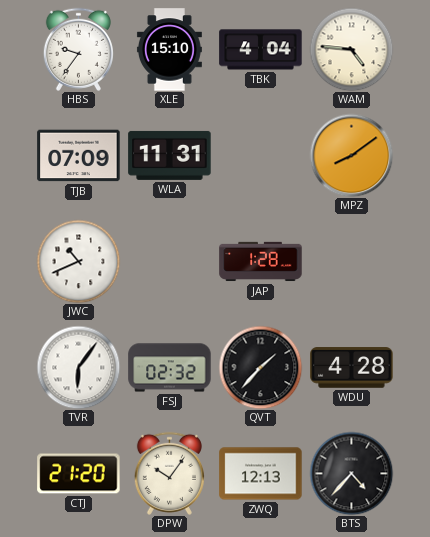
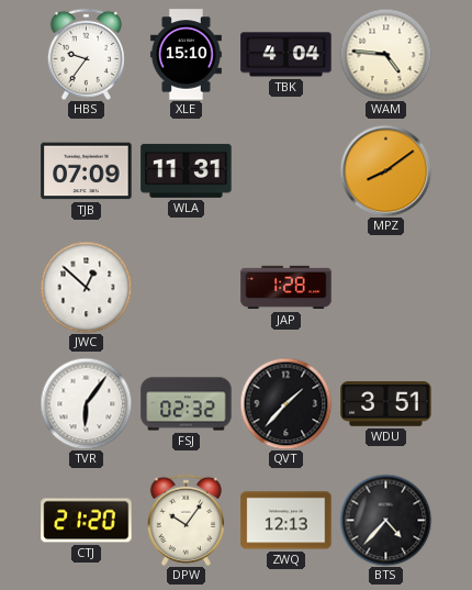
JWC: 10:41 -> 12:52
WDU: 4:28 -> 3:51
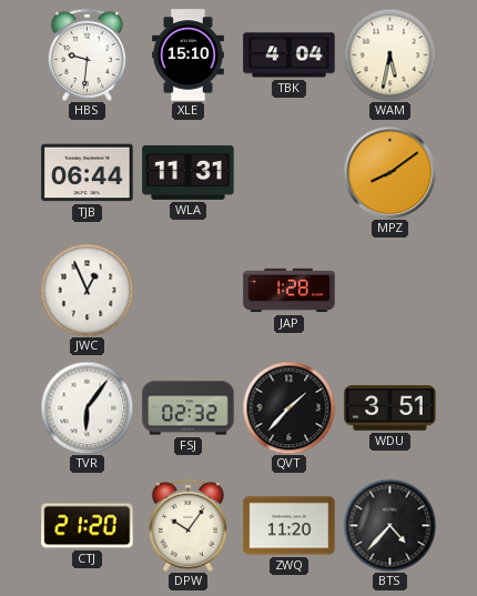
HBS: 9:36 -> 9:31
WAM: 4:46 -> 5:32
TJB: 07:09 -> 06:44
JWC: 12:52 -> 12:56
ZWQ: 12:13 -> 11:20
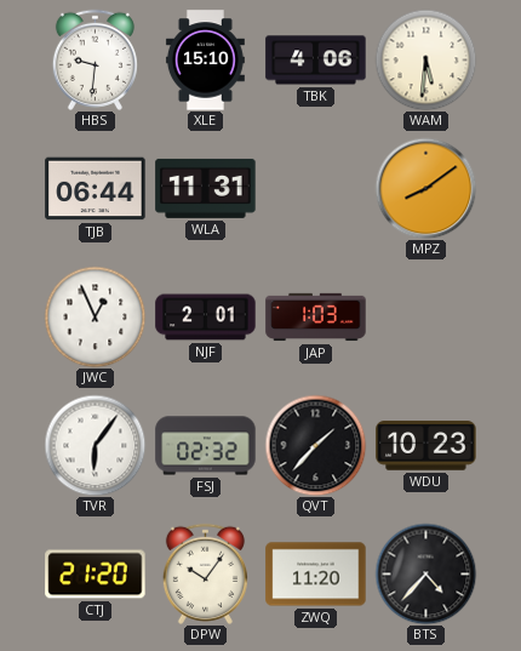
TBK: 4:04 -> 4:06
WAM: 5:32 -> 5:31
NJF: none -> 2:01
JAP: 1:28 -> 1:03
WDU: 3:51 -> 10:23
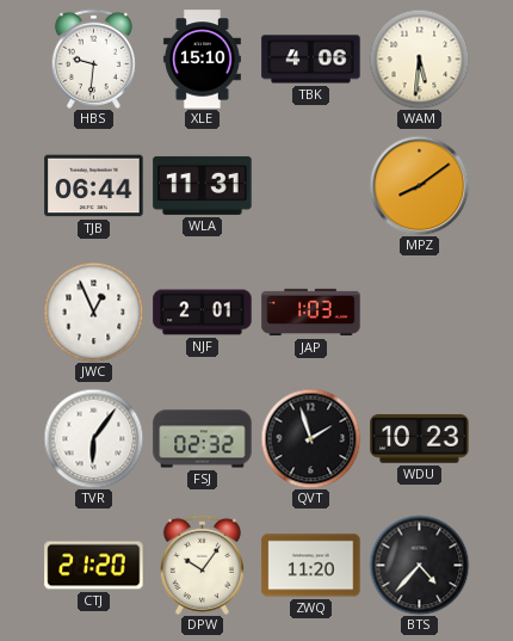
QVT: 1:37 -> 1:57
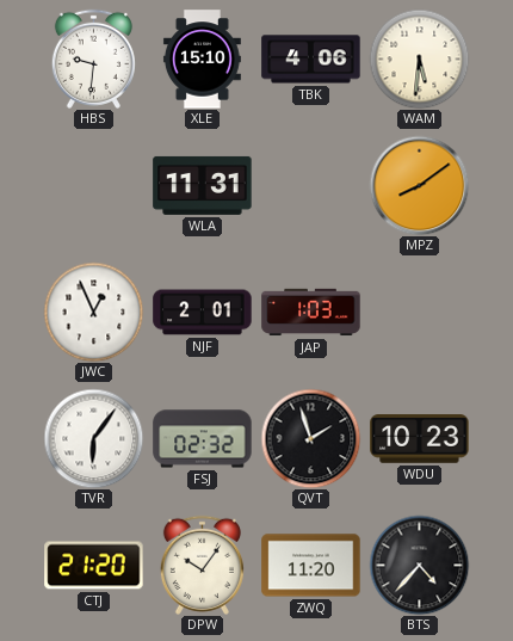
TJB: 06:44 -> none
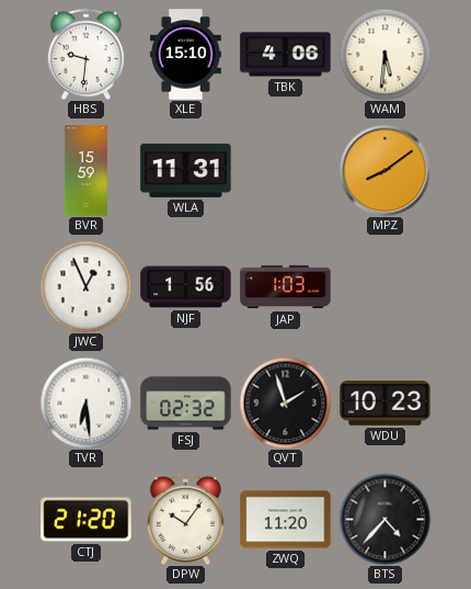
BVR: none -> 15:59
NJF: 2:01 -> 1:56
TVR: 6:06 -> 6:29
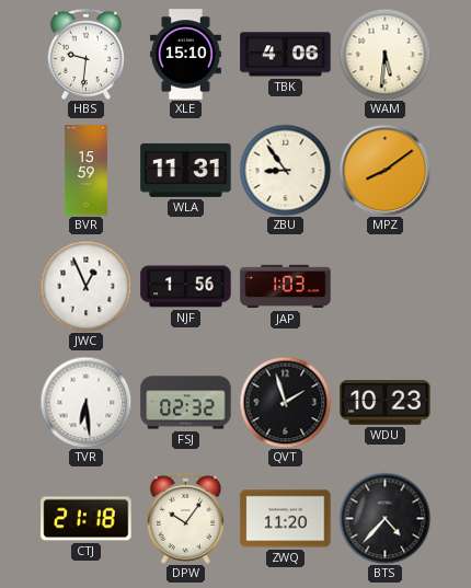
ZBU: none -> 8:54
CTJ: 21:20 -> 21:18
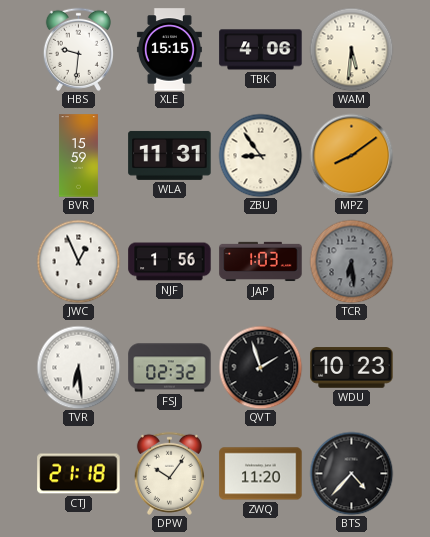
XLE: 15:10 -> 15:15
TCR: none -> 6:29
